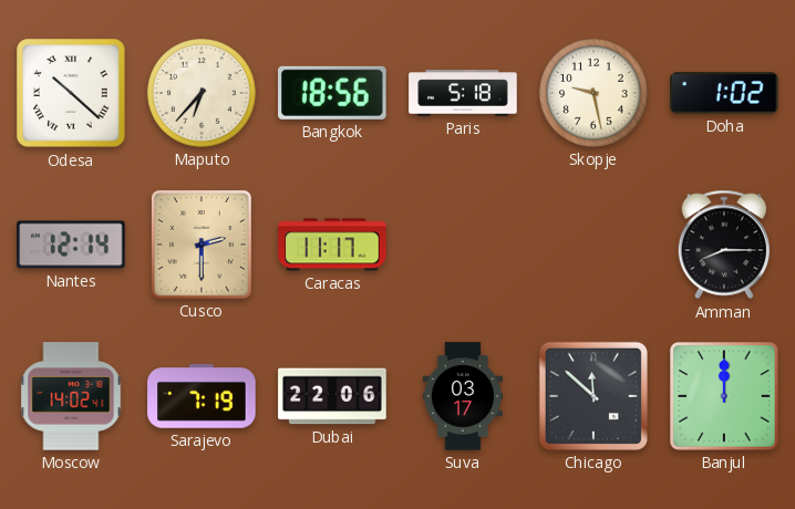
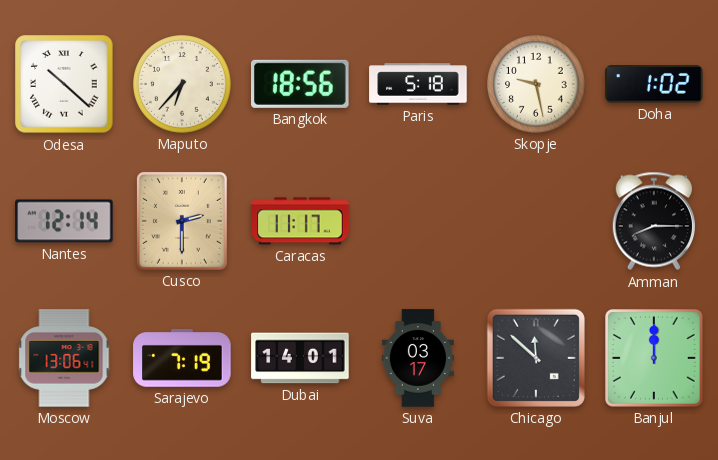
Moscow: 14:02 -> 13:06
Dubai: 22:06 -> 14:01
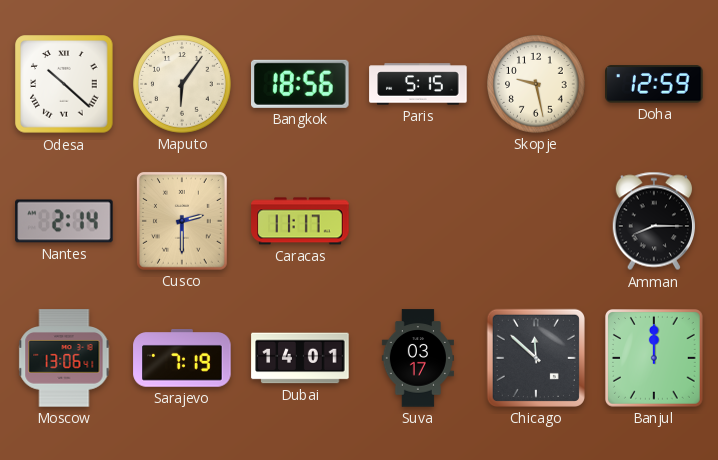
Maputo: 6:37 -> 6:06
Paris: 5:18 -> 5:15
Doha: 1:02 -> 12:59
Nantes: 12:14 -> 2:14
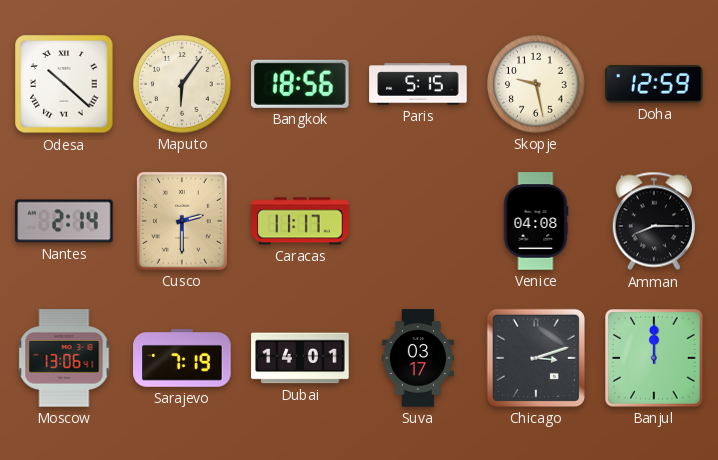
Venice: none -> 04:08
Chicago: 11:52 -> 3:12
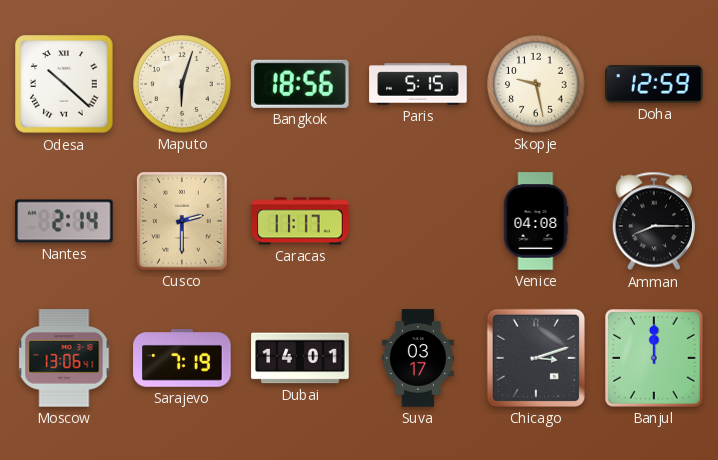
Maputo: 6:06 -> 6:03
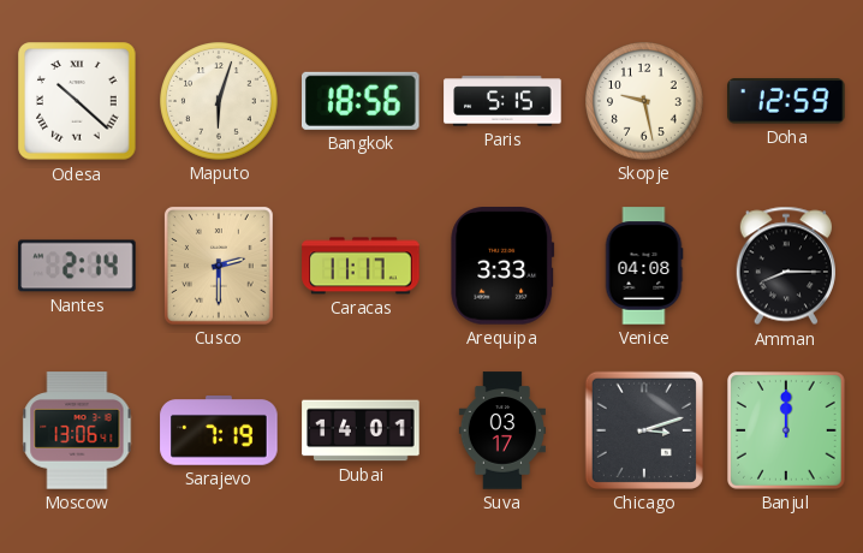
Arequipa: none -> 3:33
